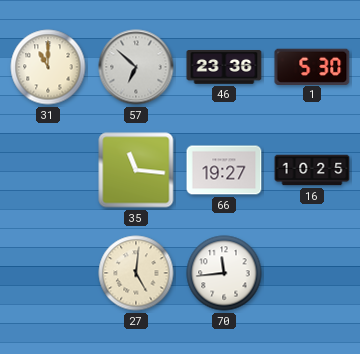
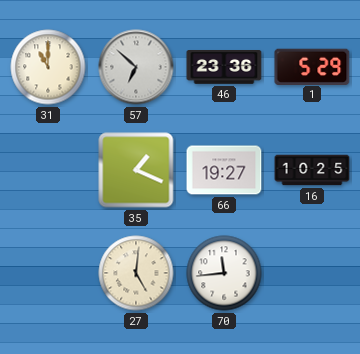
1: 5:30 -> 5:29
35: 11:16 -> 1:19
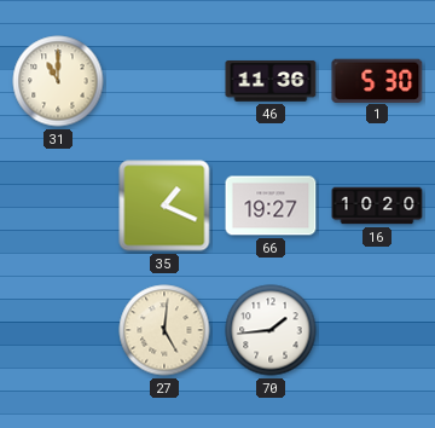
57: 6:52 -> none
46: 23:36 -> 11:36
1: 5:29 -> 5:30
16: 10:25 -> 10:20
70: 11:44 -> 1:44
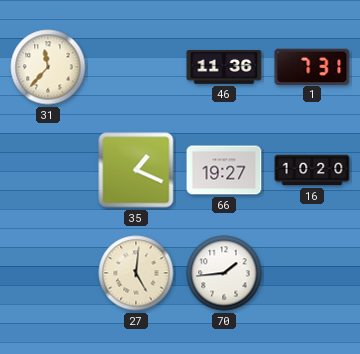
31: 11:00 -> 11:37
1: 5:30 -> 7:31
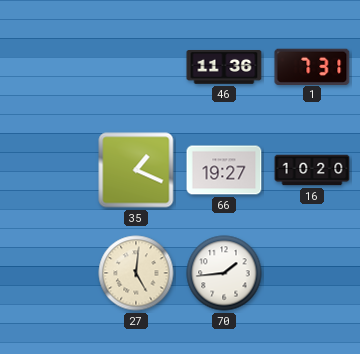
31: 11:37 -> none
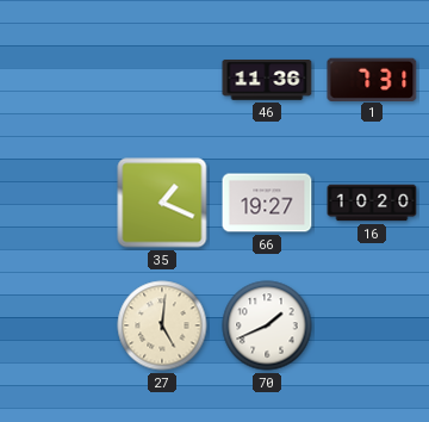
70: 1:44 -> 1:41
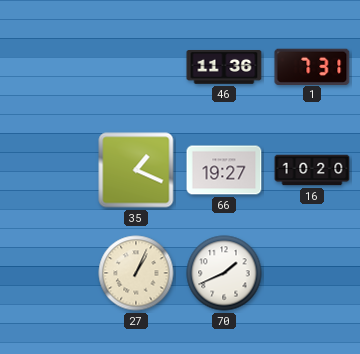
27: 5:01 -> 1:04
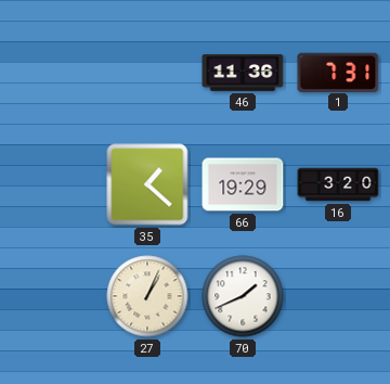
35: 1:19 -> 1:22
66: 19:27 -> 19:29
16: 10:20 -> 3:20
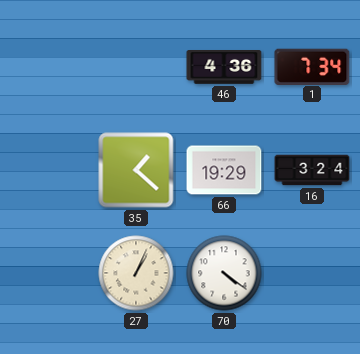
46: 11:36 -> 4:36
1: 7:31 -> 7:34
16: 3:20 -> 3:24
70: 1:41 -> 4:21
